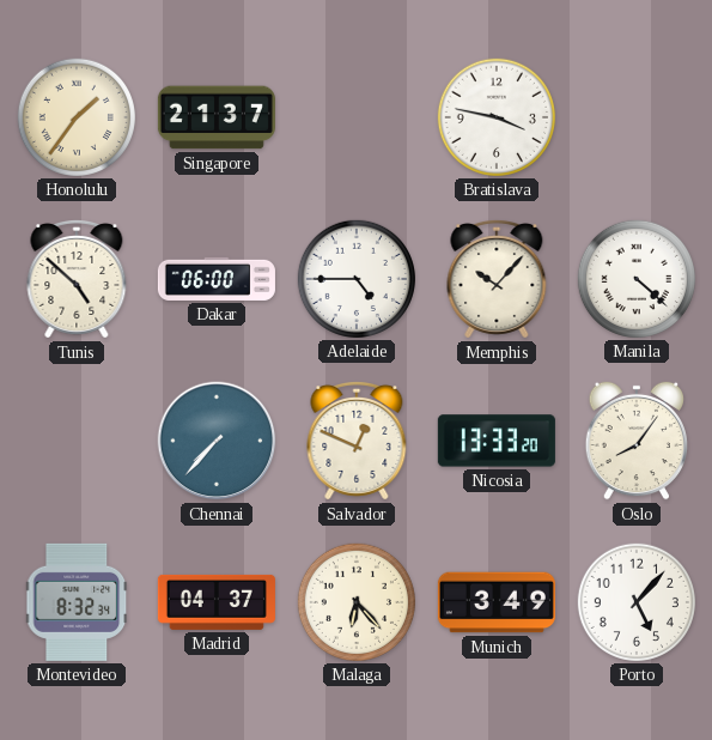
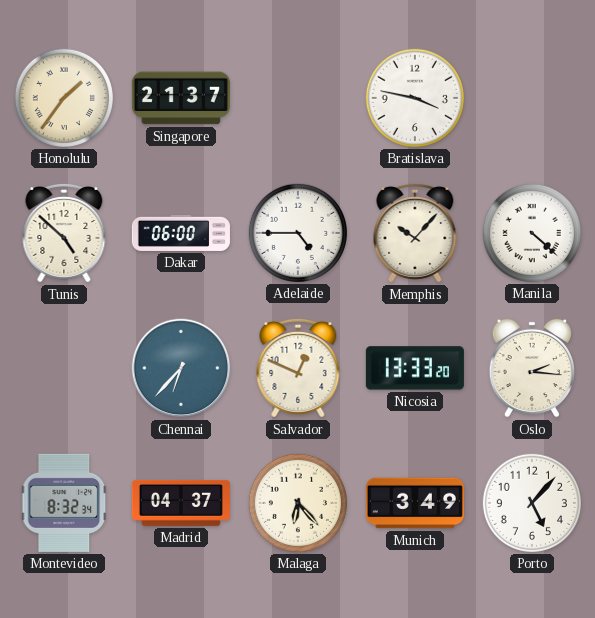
Chennai: 7:37 -> 6:37
Oslo: 8:06 -> 2:16
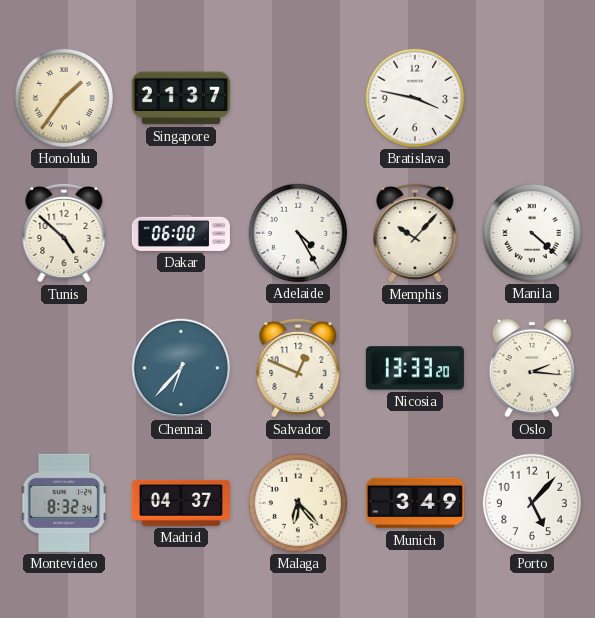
Adelaide: 4:45 -> 4:25
